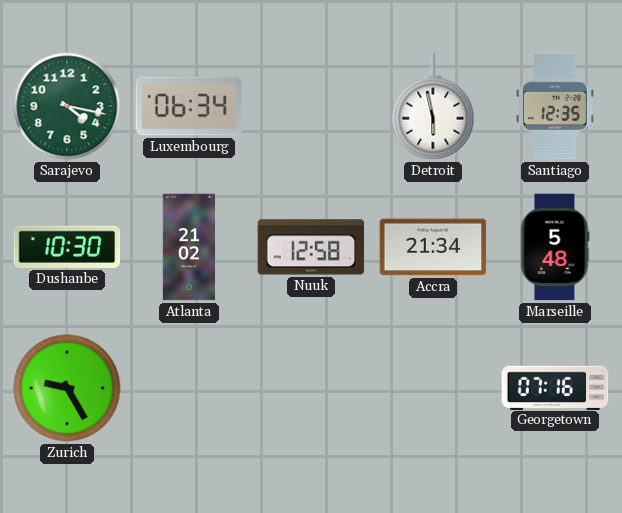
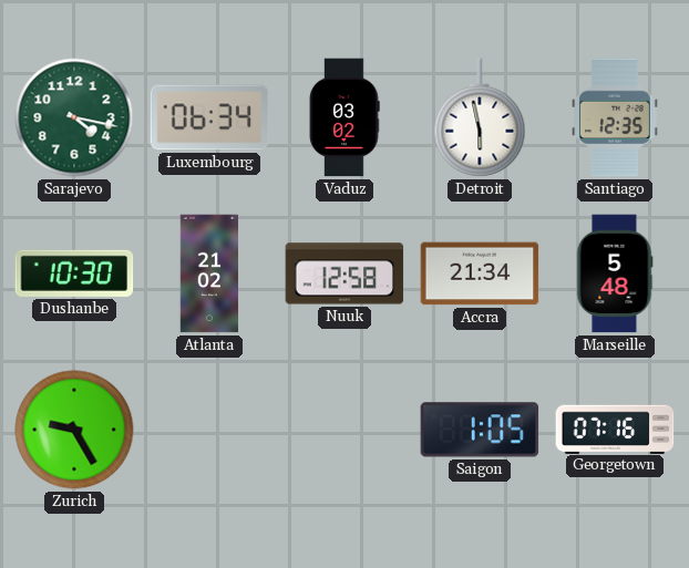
Vaduz: none -> 03:02
Saigon: none -> 1:05
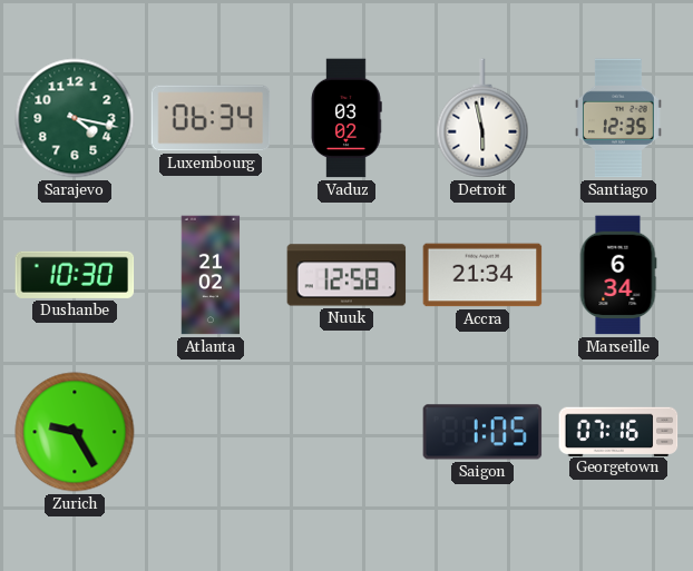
Marseille: 5:48 -> 6:34
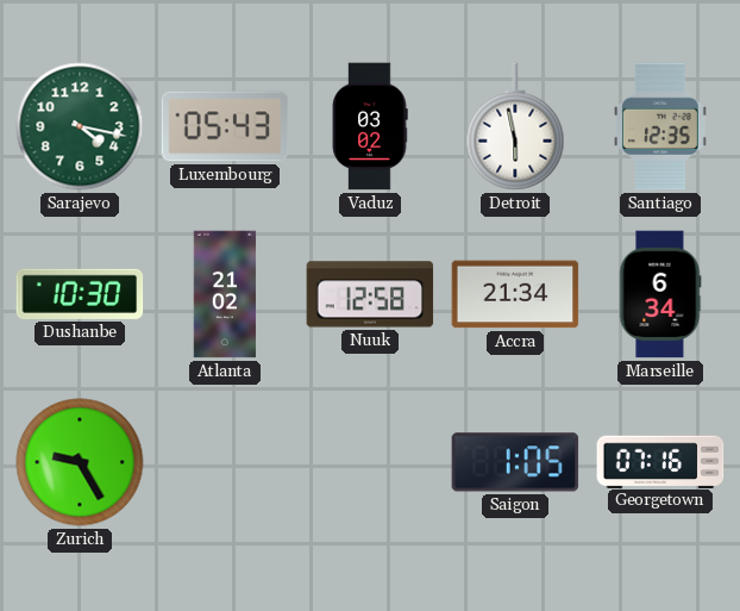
Luxembourg: 06:34 -> 05:43
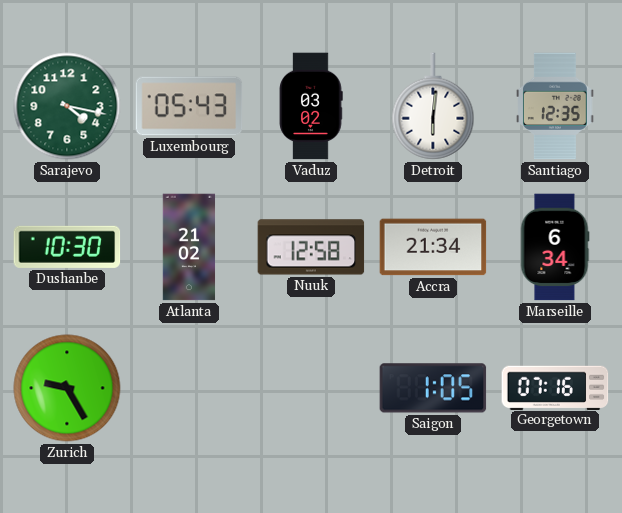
Detroit: 5:58 -> 6:01
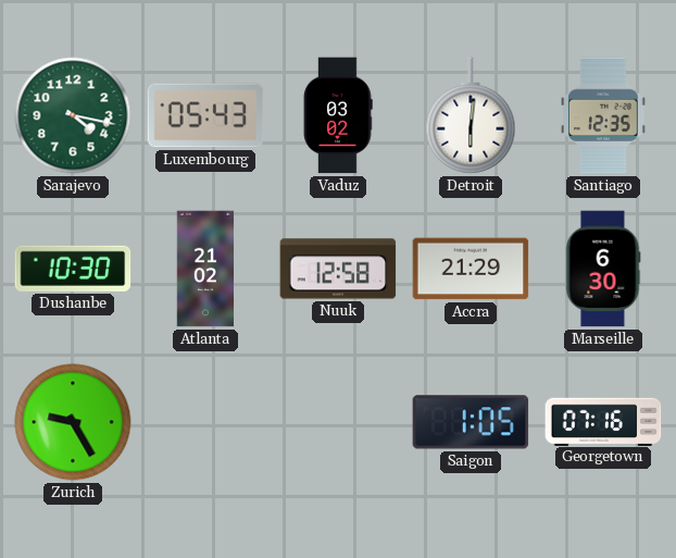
Accra: 21:34 -> 21:29
Marseille: 6:34 -> 6:30
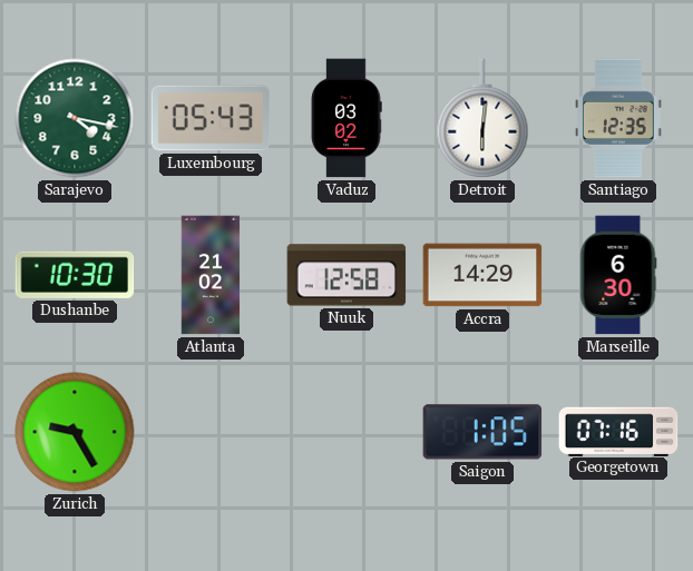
Accra: 21:29 -> 14:29
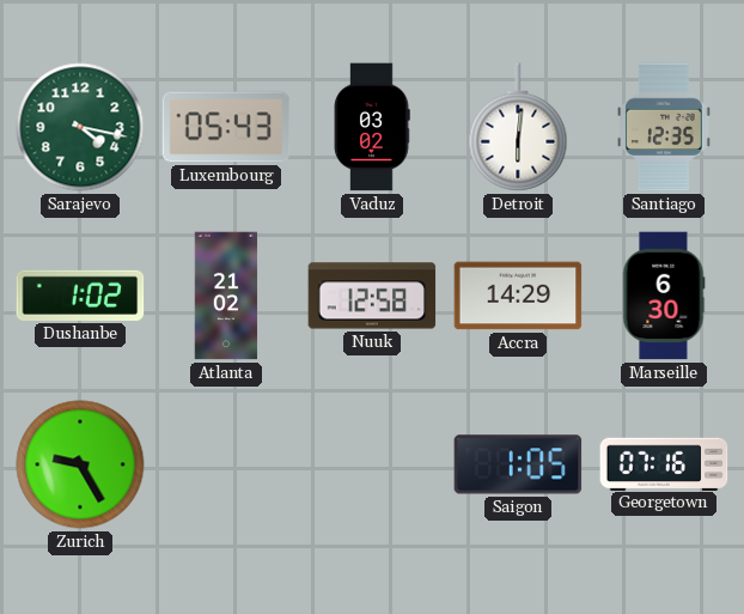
Dushanbe: 10:30 -> 1:02
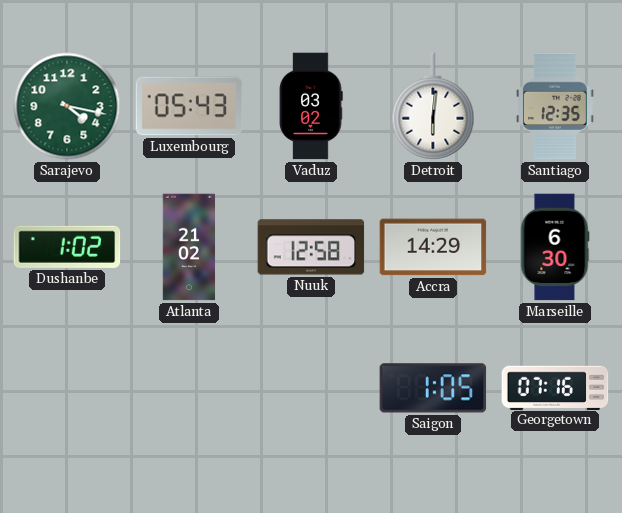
Zurich: 9:25 -> none
